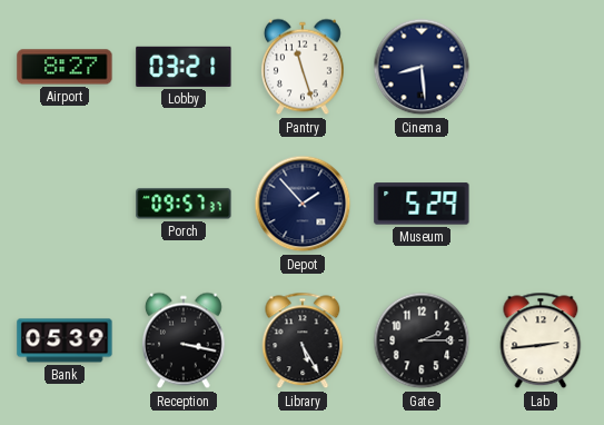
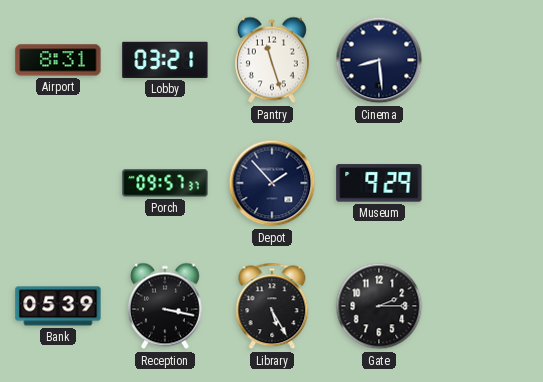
Airport: 8:27 -> 8:31
Museum: 5:29 -> 9:29
Lab: 2:44 -> none
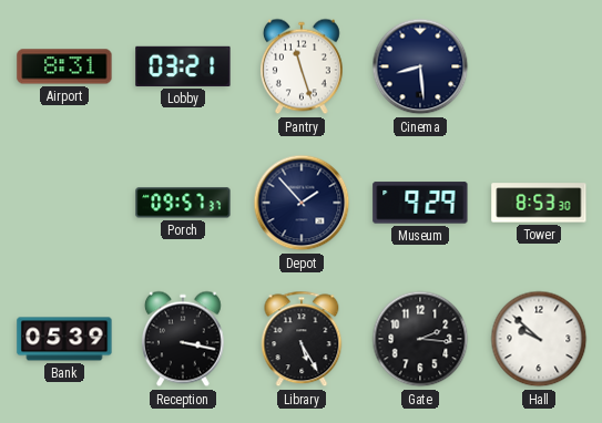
Tower: none -> 8:53
Gate: 2:15 -> 2:16
Hall: none -> 9:52
